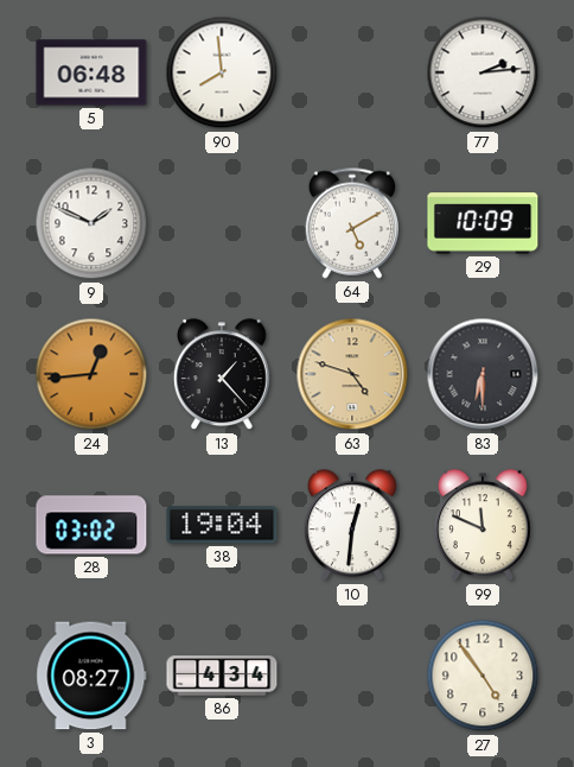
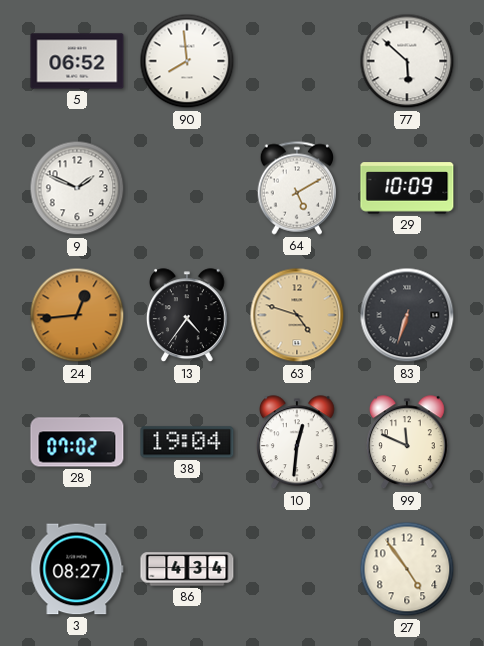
5: 06:48 -> 06:52
77: 2:14 -> 5:52
13: 1:23 -> 4:36
83: 6:30 -> 6:33
28: 03:02 -> 07:02
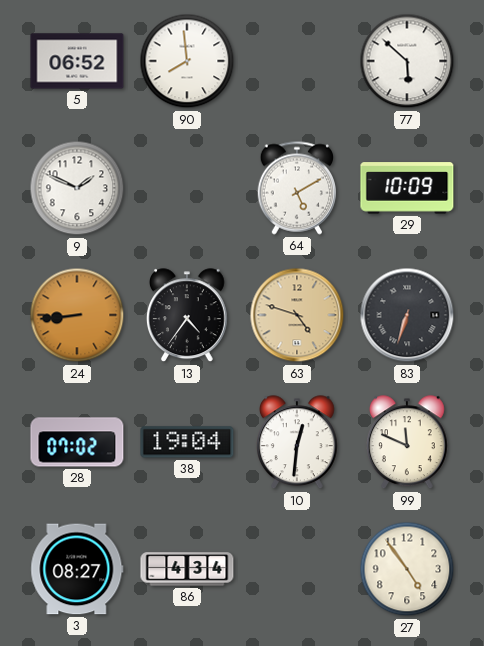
24: 12:44 -> 8:44
